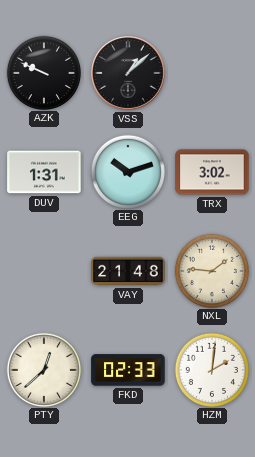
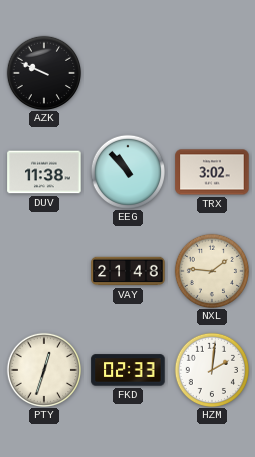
VSS: 1:08 -> none
DUV: 1:31 -> 11:38
EEG: 10:12 -> 10:53
PTY: 12:38 -> 12:33
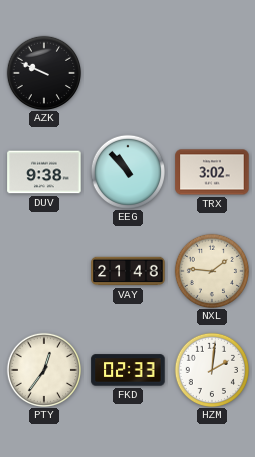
DUV: 11:38 -> 9:38
PTY: 12:33 -> 12:36
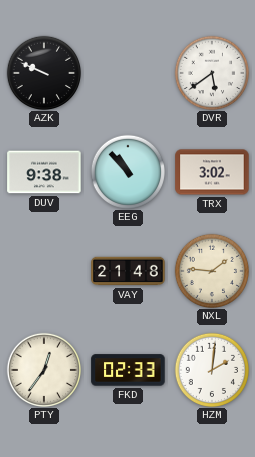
DVR: none -> 5:39
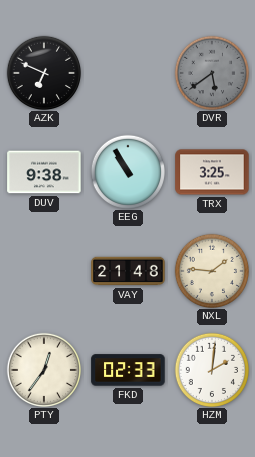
AZK: 9:49 -> 6:49
DVR dial: white -> grey
EEG: 10:53 -> 10:55
TRX: 3:02 -> 3:25
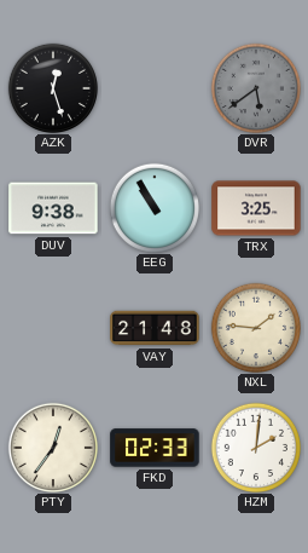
AZK: 6:49 -> 12:27
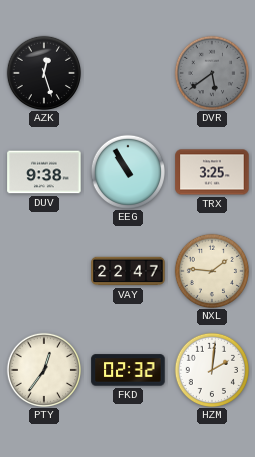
VAY: 21:48 -> 22:47
FKD: 02:33 -> 02:32
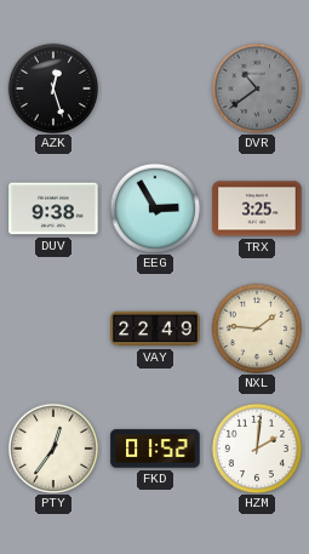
DVR: 5:39 -> 10:39
EEG: 10:55 -> 2:55
VAY: 22:47 -> 22:49
FKD: 02:32 -> 01:52
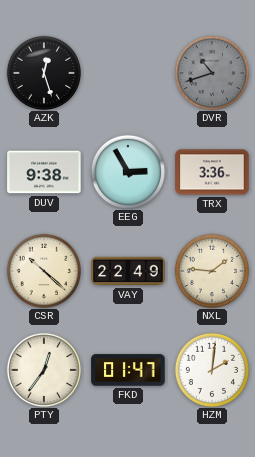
DVR: 10:39 -> 10:42
TRX: 3:25 -> 3:36
CSR: none -> 10:22
FKD: 01:52 -> 01:47
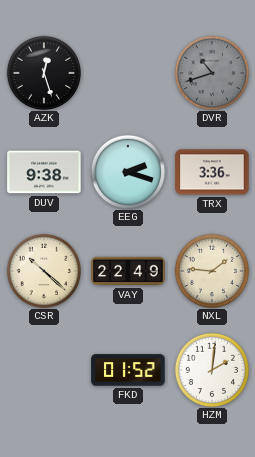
EEG: 2:55 -> 2:18
PTY: 12:36 -> none
FKD: 01:47 -> 01:52
